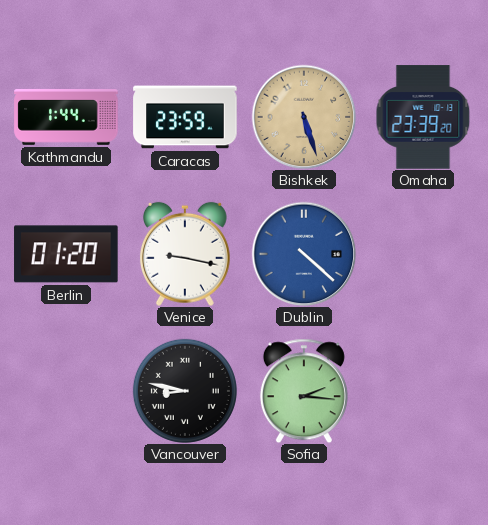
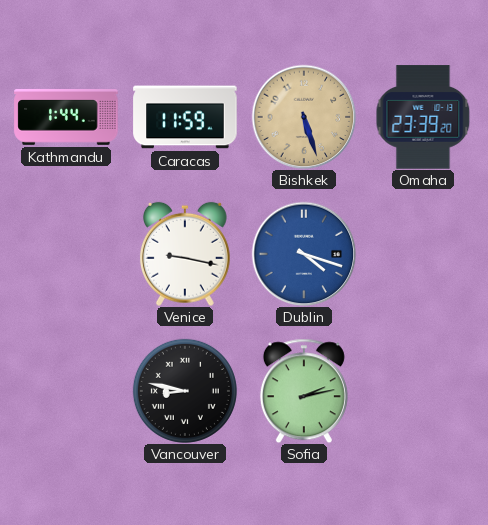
Caracas: 23:59 -> 11:59
Berlin: 01:20 -> none
Dublin: 4:22 -> 4:18
Sofia: 2:16 -> 2:13
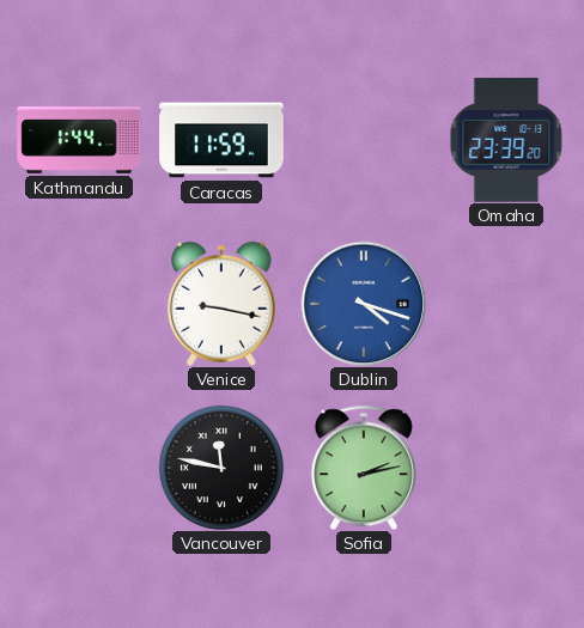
Bishkek: 5:27 -> none
Vancouver: 8:47 -> 11:47
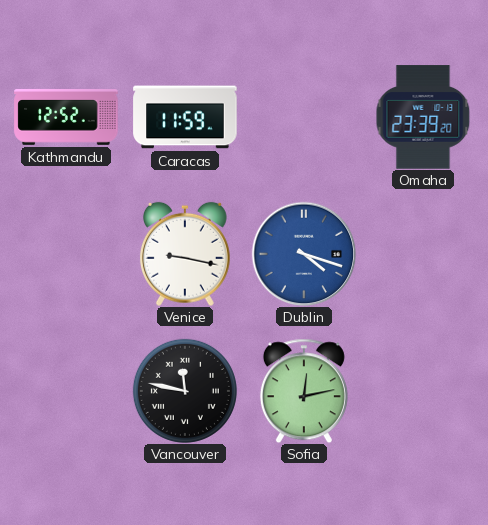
Kathmandu: 1:44 -> 12:52
Sofia: 2:13 -> 12:13
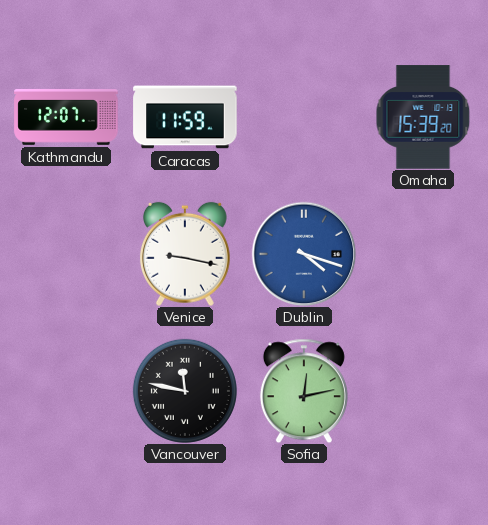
Kathmandu: 12:52 -> 12:07
Omaha: 23:39 -> 15:39
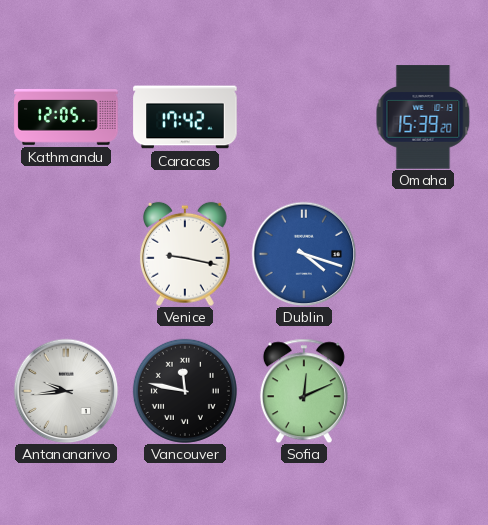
Kathmandu: 12:07 -> 12:05
Caracas: 11:59 -> 17:42
Antananarivo: none -> 9:44
Sofia: 12:13 -> 12:11
